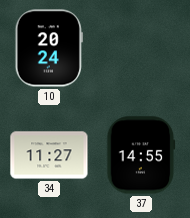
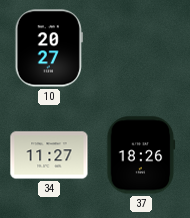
10: 20:24 -> 20:27
37: 14:55 -> 18:26
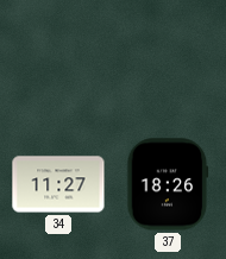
10: 20:27 -> none
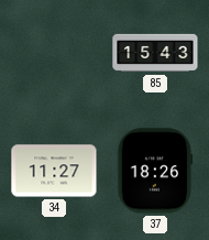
85: none -> 15:43
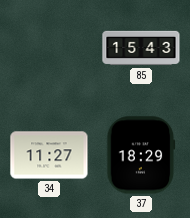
37: 18:26 -> 18:29
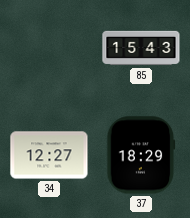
34: 11:27 -> 12:27
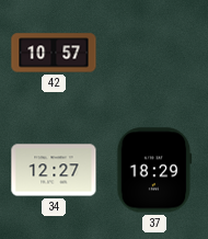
42: none -> 10:57
85: 15:43 -> none
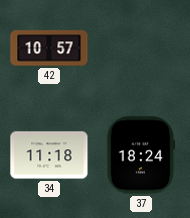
34: 12:27 -> 11:18
37: 18:29 -> 18:24
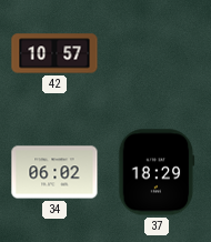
34: 11:18 -> 06:02
37: 18:24 -> 18:29
